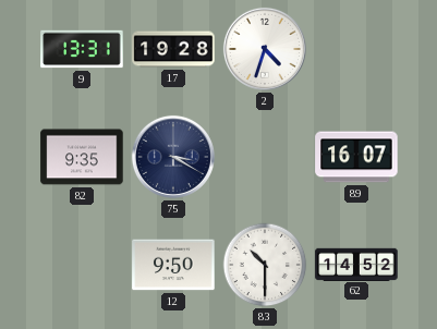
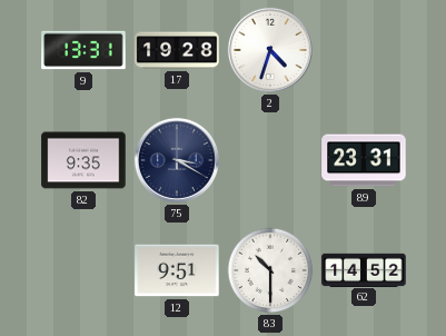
89: 16:07 -> 23:31
12: 9:50 -> 9:51
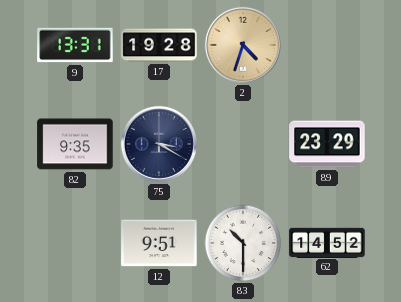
2 dial: white -> champagne
89: 23:31 -> 23:29
